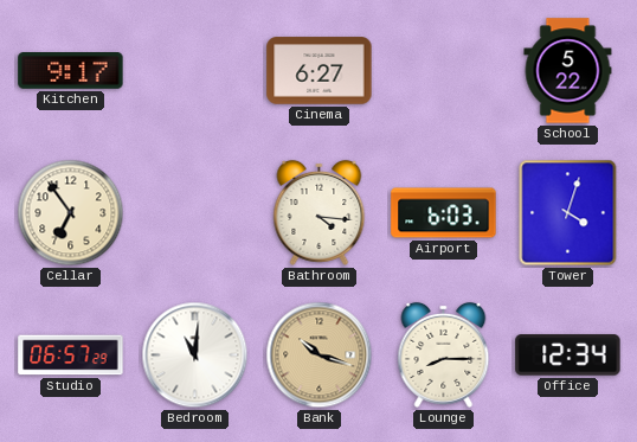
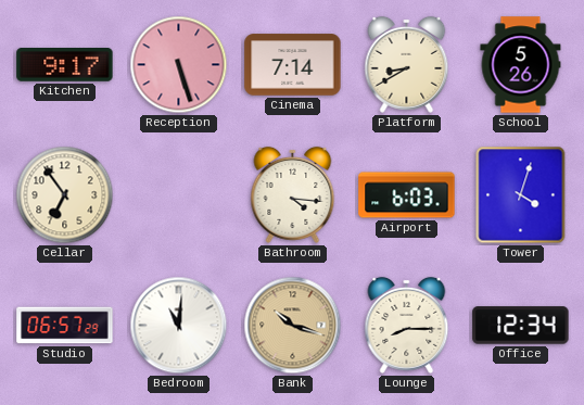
Reception: none -> 5:27
Cinema: 6:27 -> 7:14
Platform: none -> 8:40
School: 5:22 -> 5:26
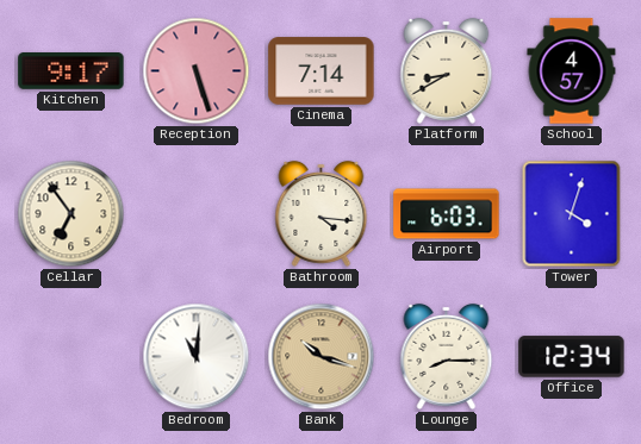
School: 5:26 -> 4:57
Studio: 06:57 -> none
